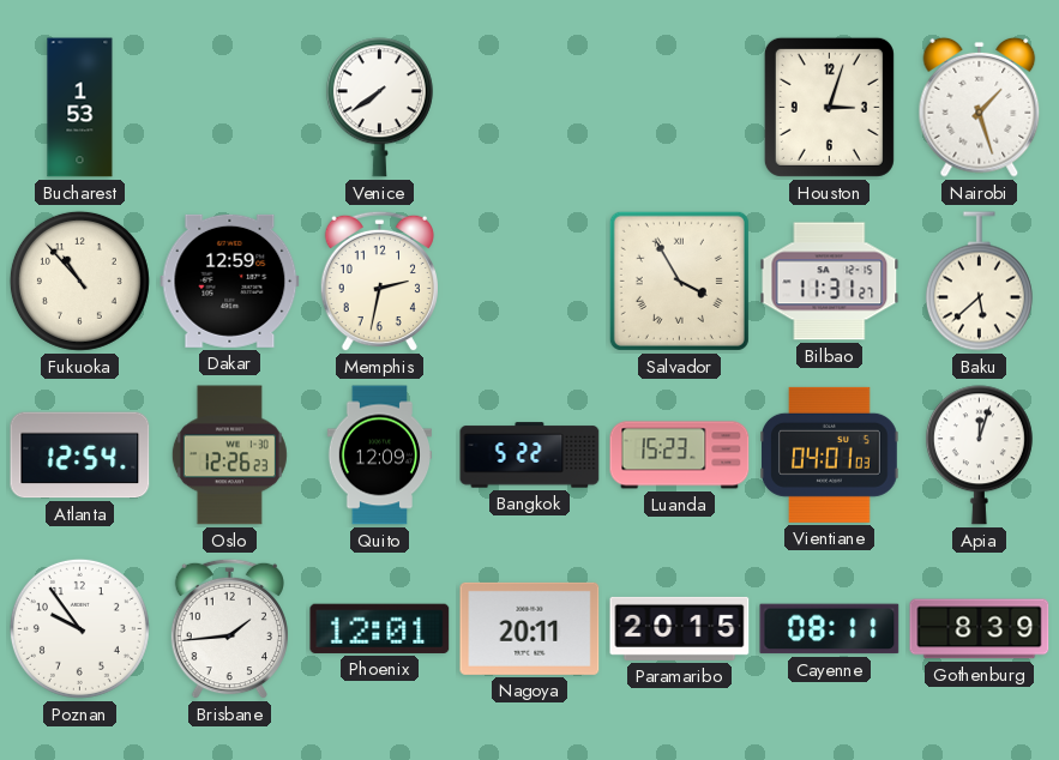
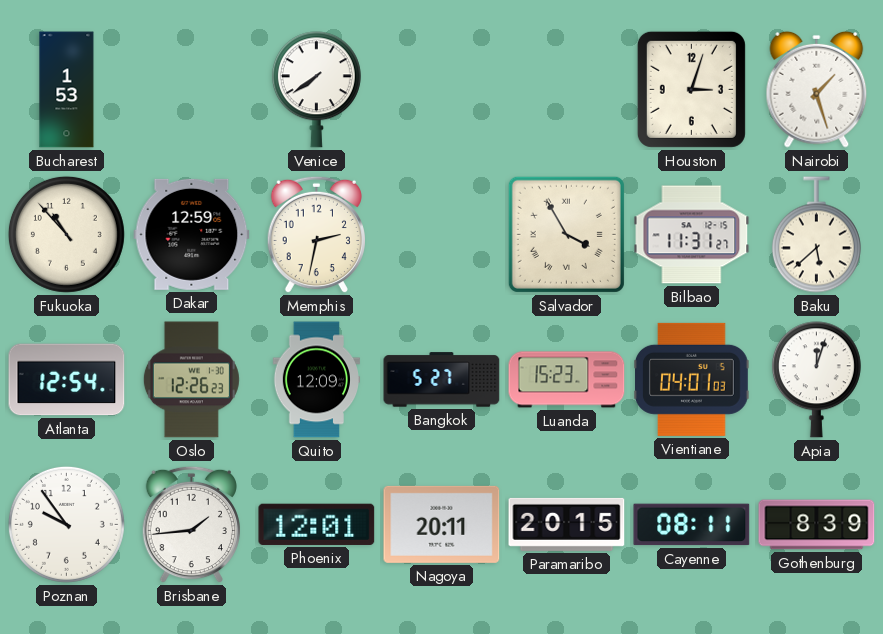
Bangkok: 5:22 -> 5:27
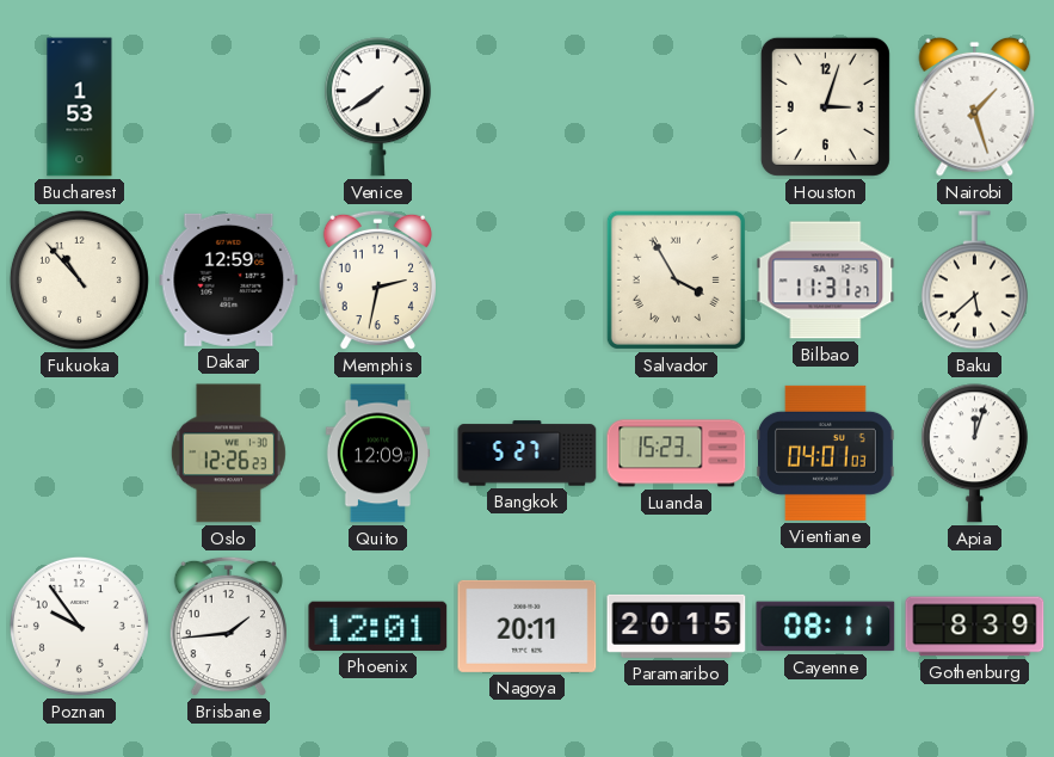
Atlanta: 12:54 -> none
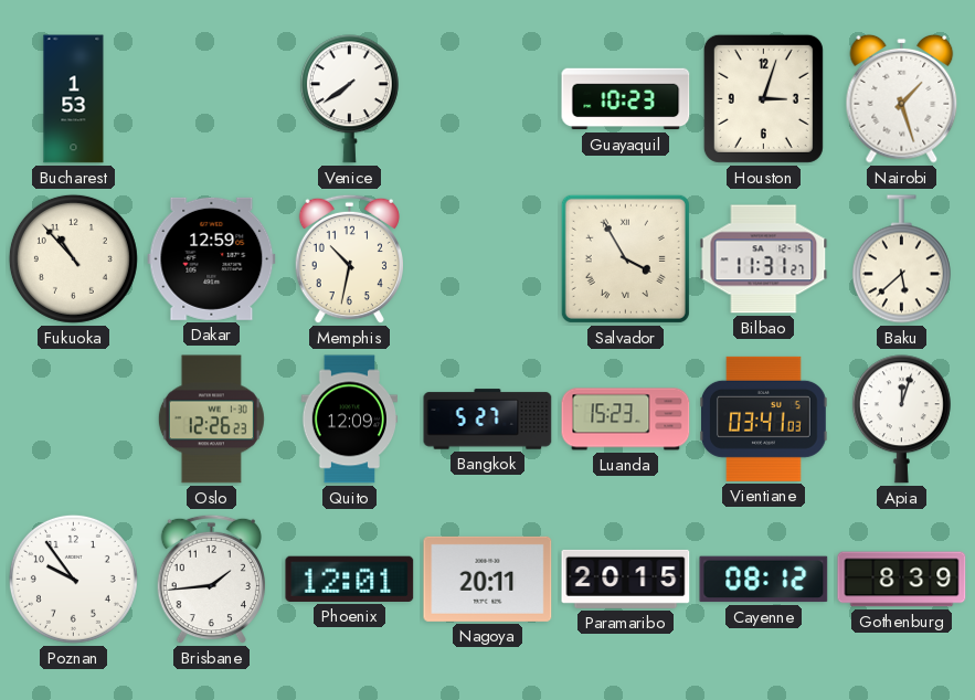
Guayaquil: none -> 10:23
Memphis: 2:32 -> 10:32
Vientiane: 04:01 -> 03:41
Cayenne: 08:11 -> 08:12
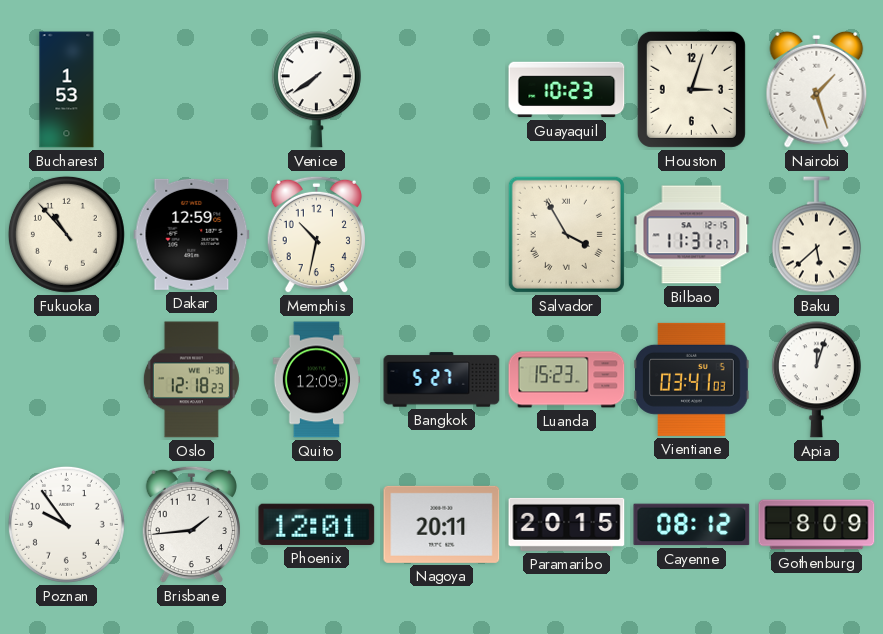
Oslo: 12:26 -> 12:18
Gothenburg: 8:39 -> 8:09
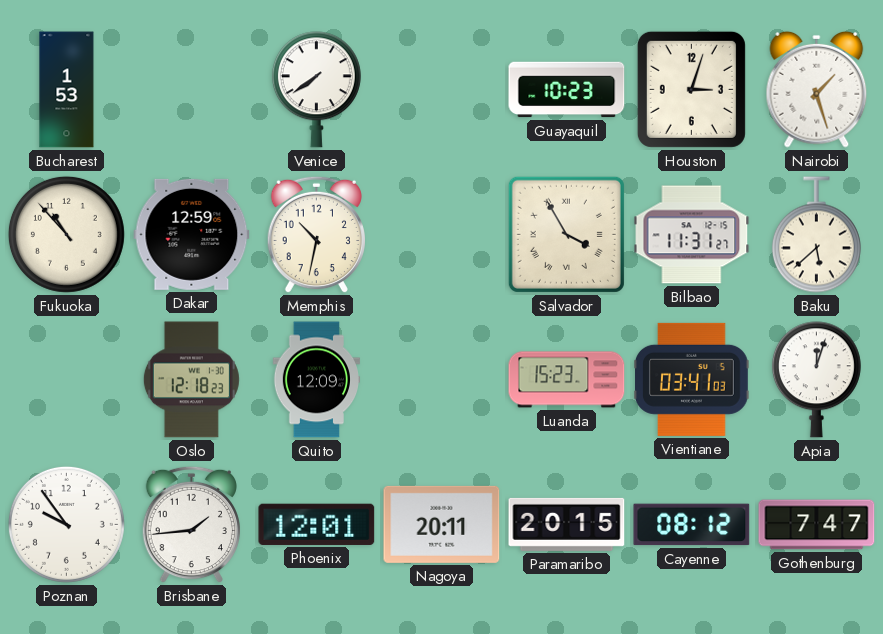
Bangkok: 5:27 -> none
Gothenburg: 8:09 -> 7:47
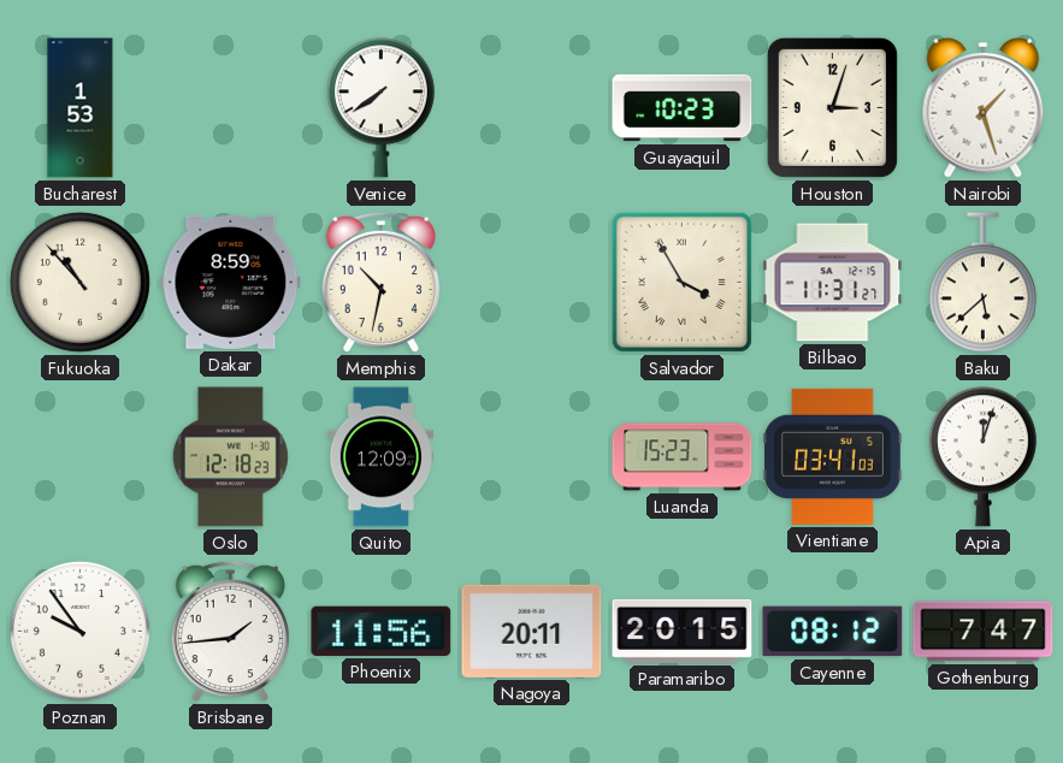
Dakar: 12:59 -> 8:59
Phoenix: 12:01 -> 11:56
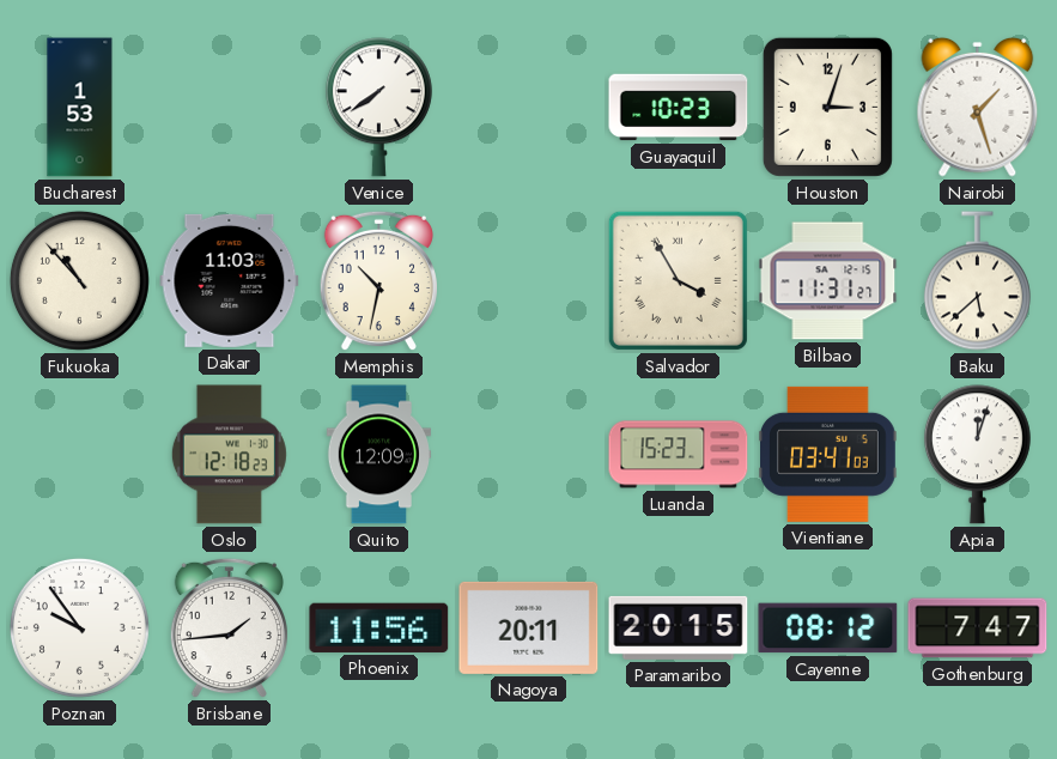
Dakar: 8:59 -> 11:03
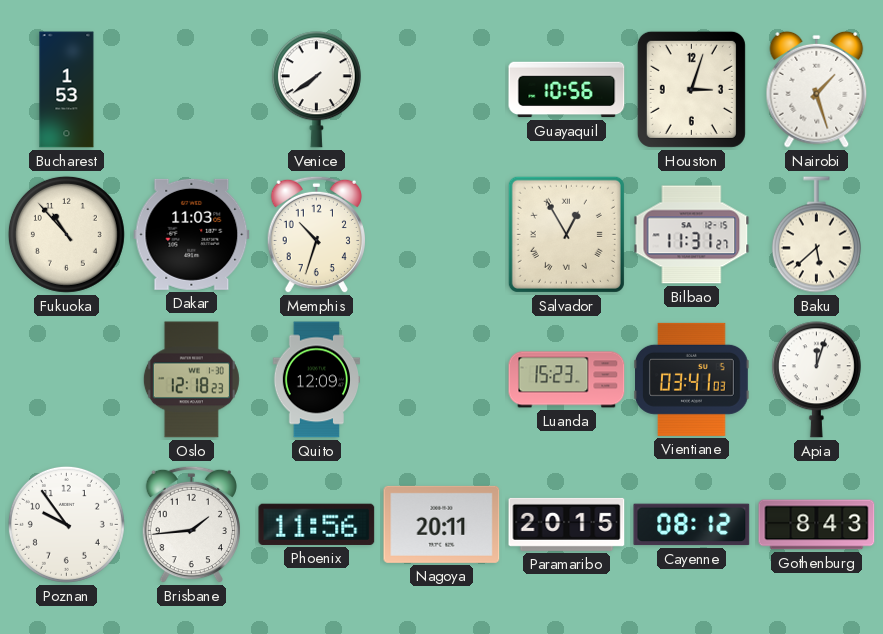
Guayaquil: 10:23 -> 10:56
Memphis: 10:32 -> 10:33
Salvador: 3:55 -> 12:55
Gothenburg: 7:47 -> 8:43
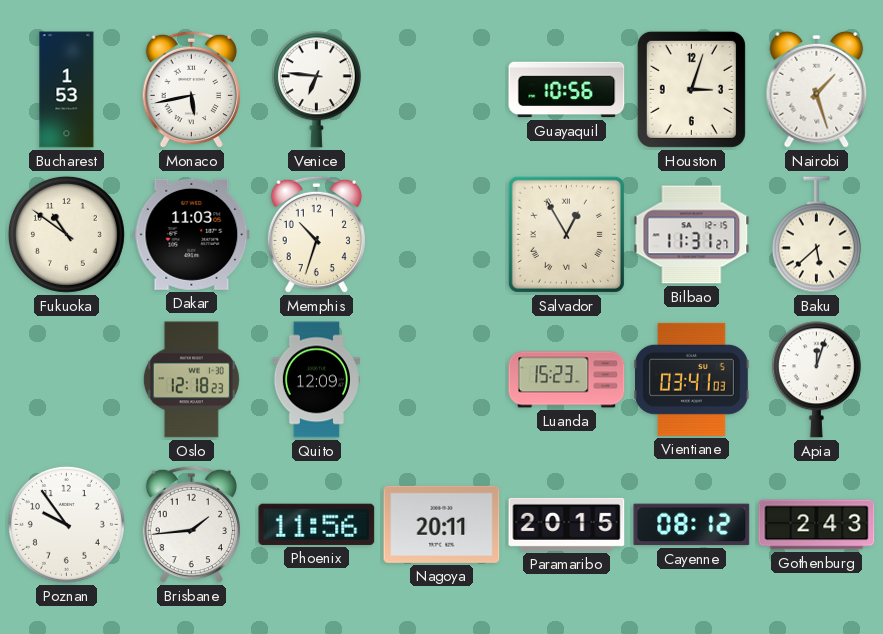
Monaco: none -> 5:43
Venice: 7:39 -> 6:46
Fukuoka: 10:53 -> 10:51
Gothenburg: 8:43 -> 2:43
